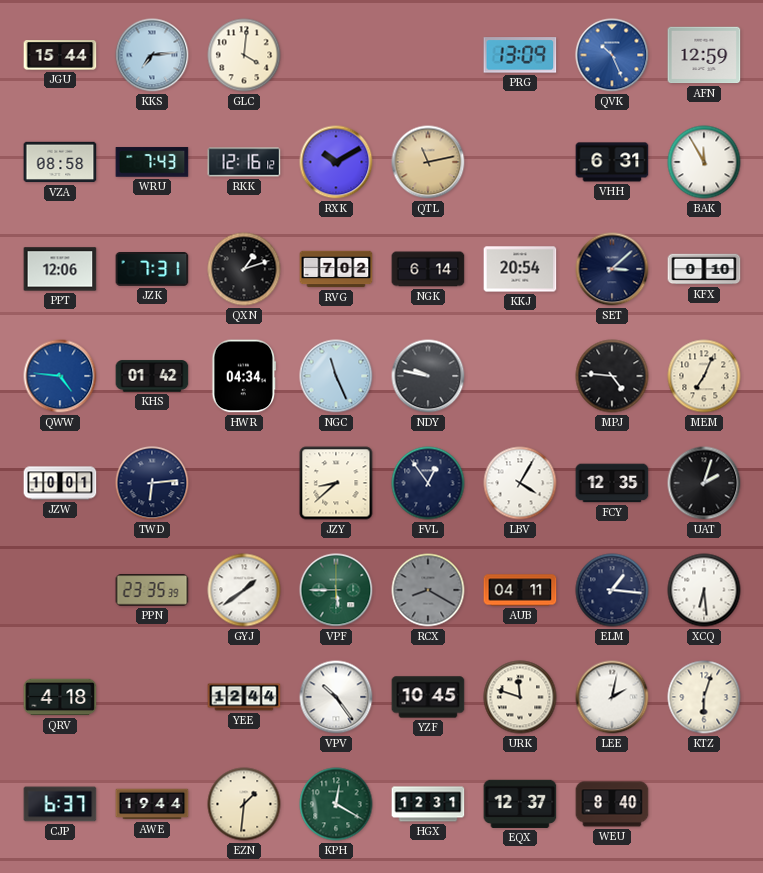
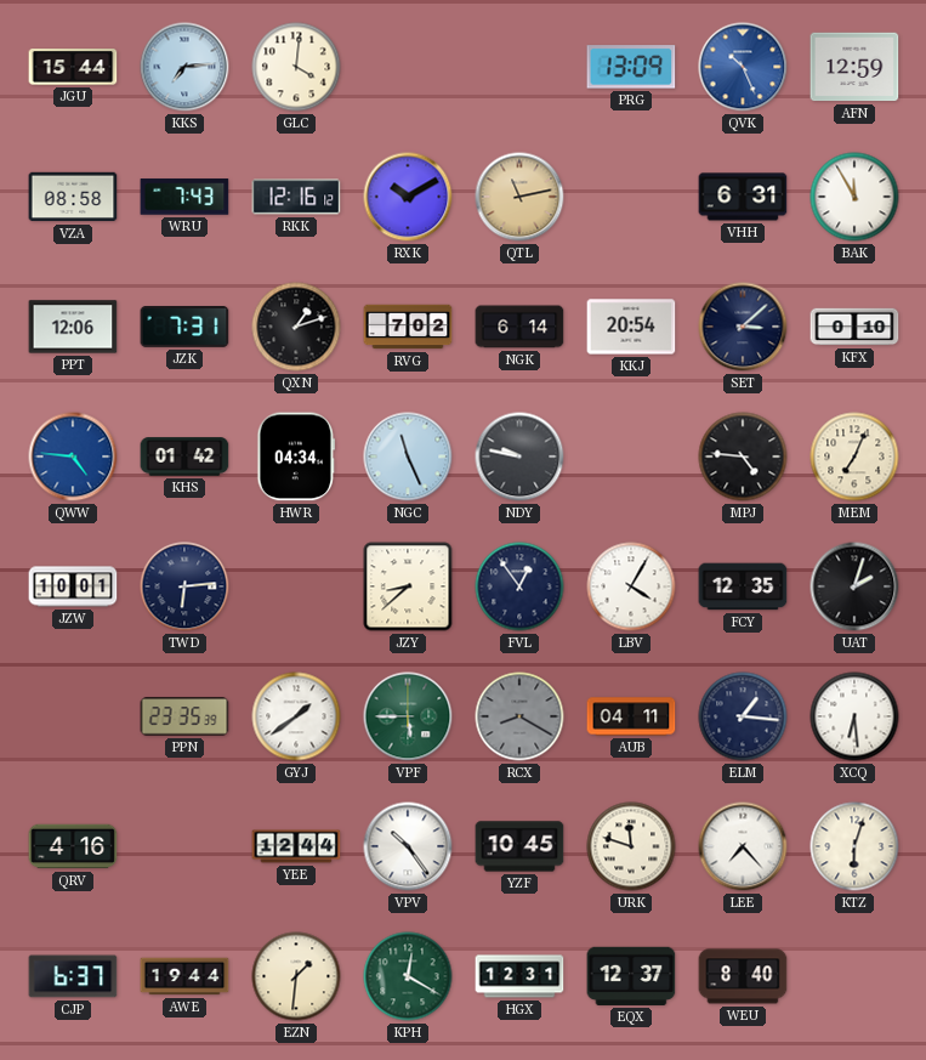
QRV: 4:18 -> 4:16
LEE: 2:02 -> 7:23
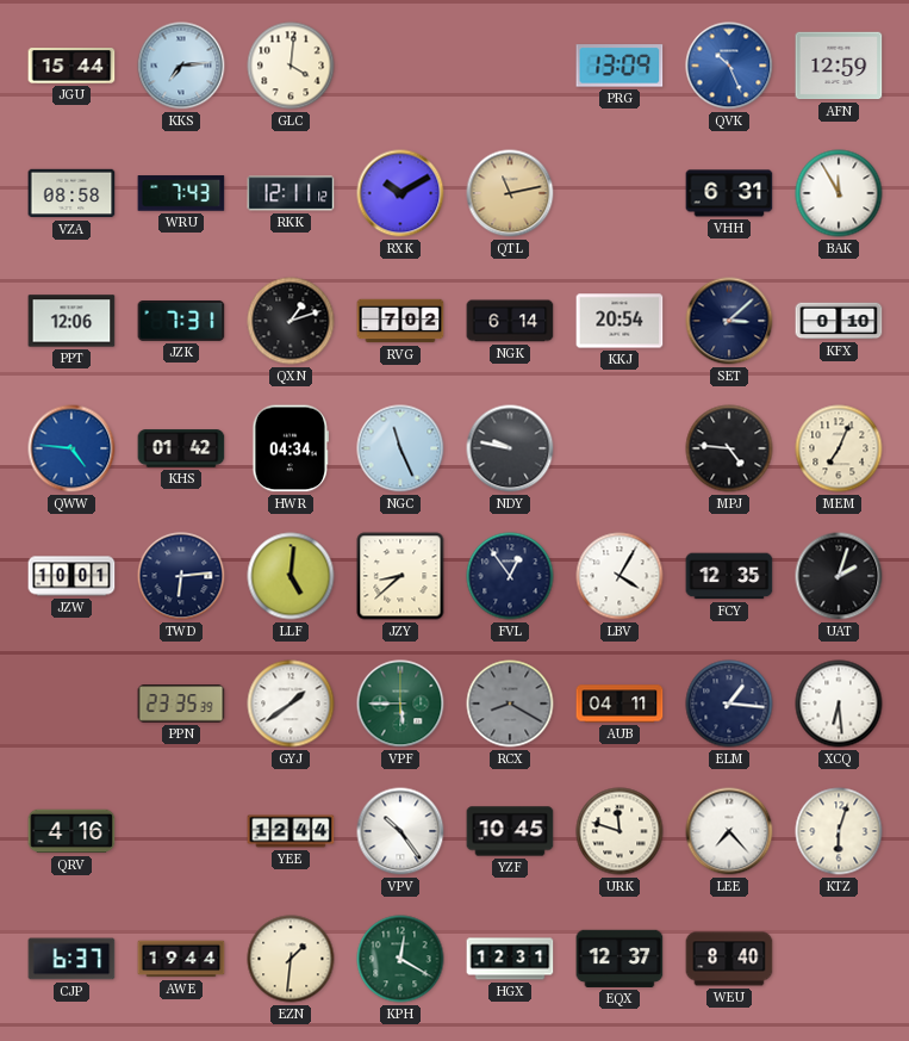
RKK: 12:16 -> 12:11
LLF: none -> 5:01
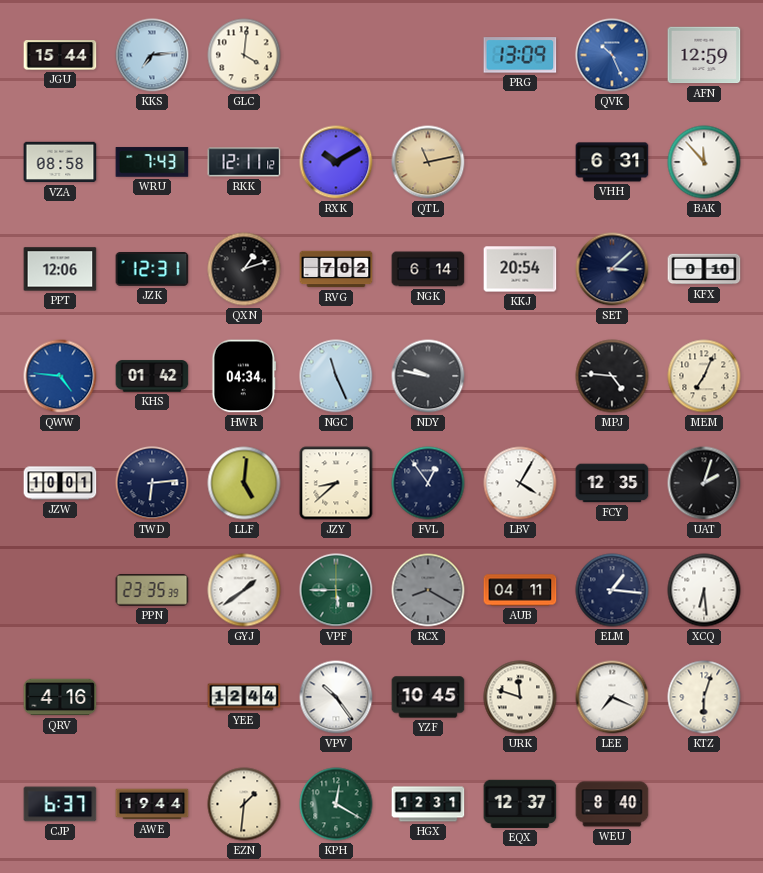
BAK: 11:55 -> 11:53
JZK: 7:31 -> 12:31
LEE: 7:23 -> 7:19
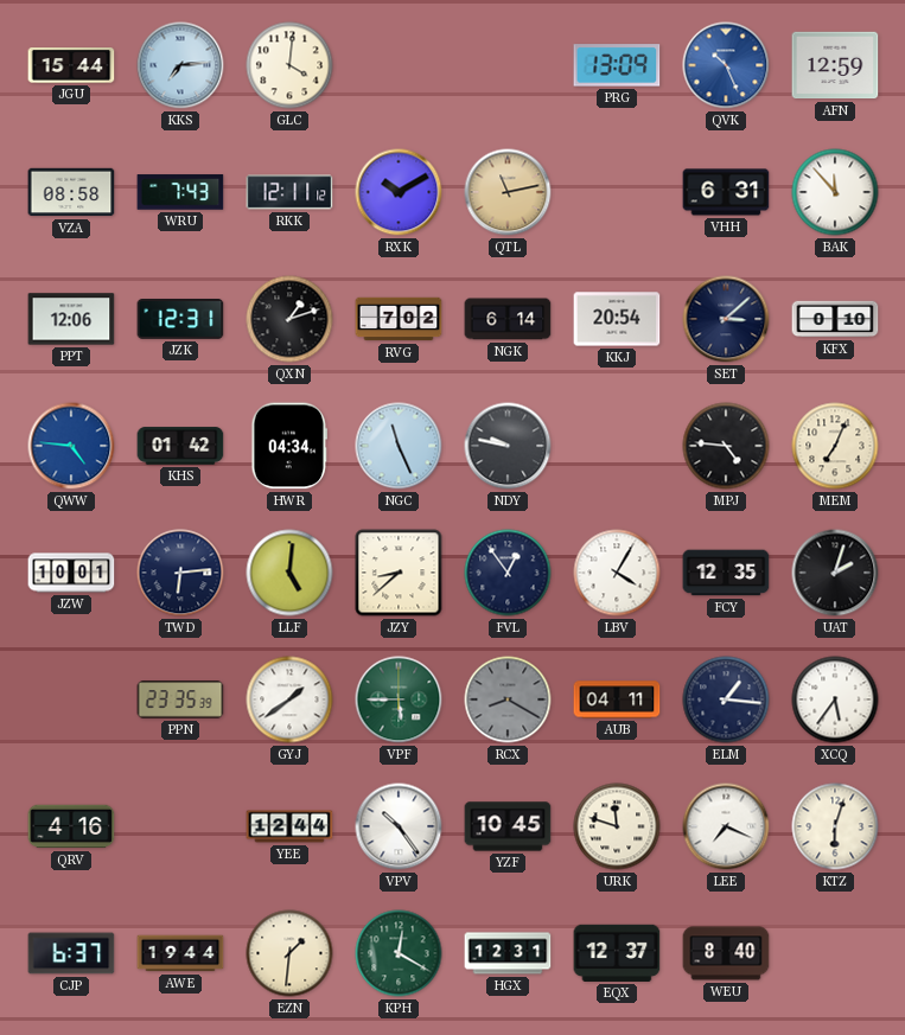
XCQ: 6:29 -> 5:36
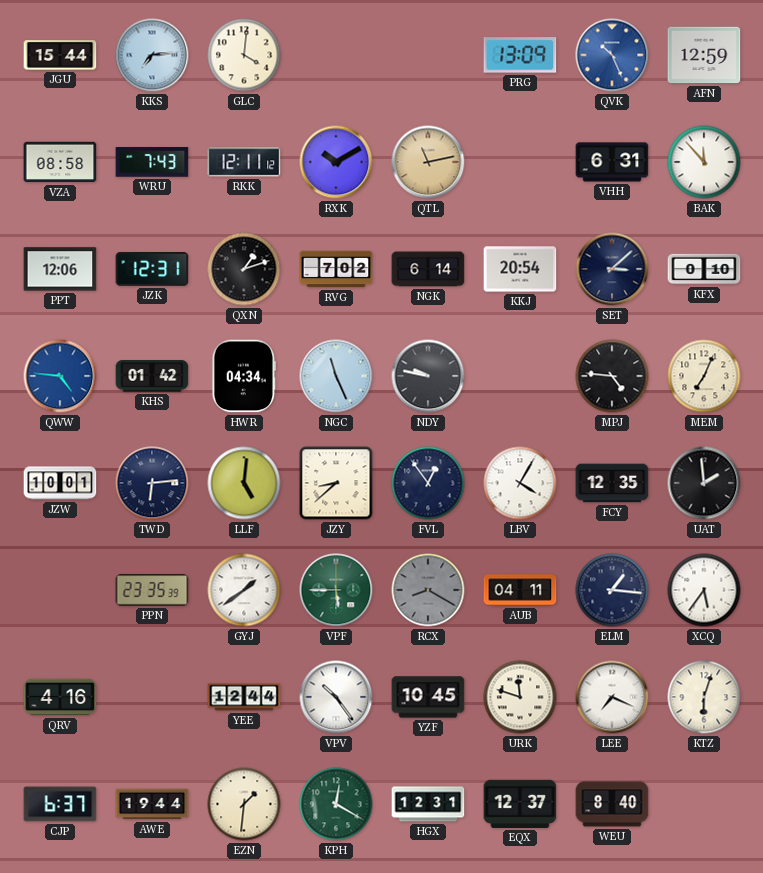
UAT: 2:03 -> 1:59
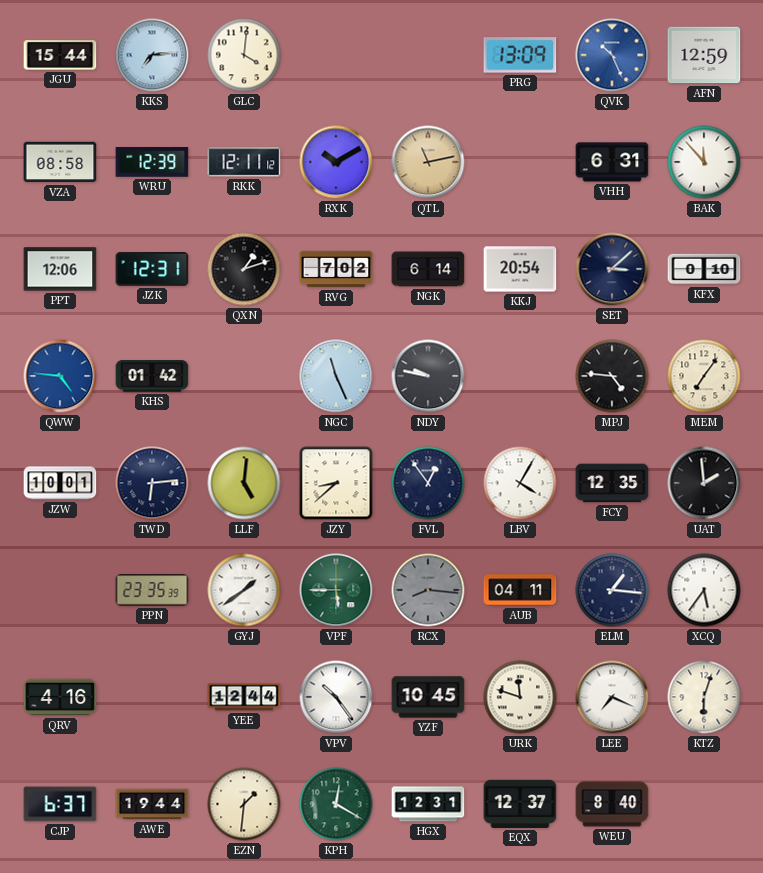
WRU: 7:43 -> 12:39
HWR: 04:34 -> none
MEM: 7:04 -> 7:06
RCX: 8:20 -> 8:16
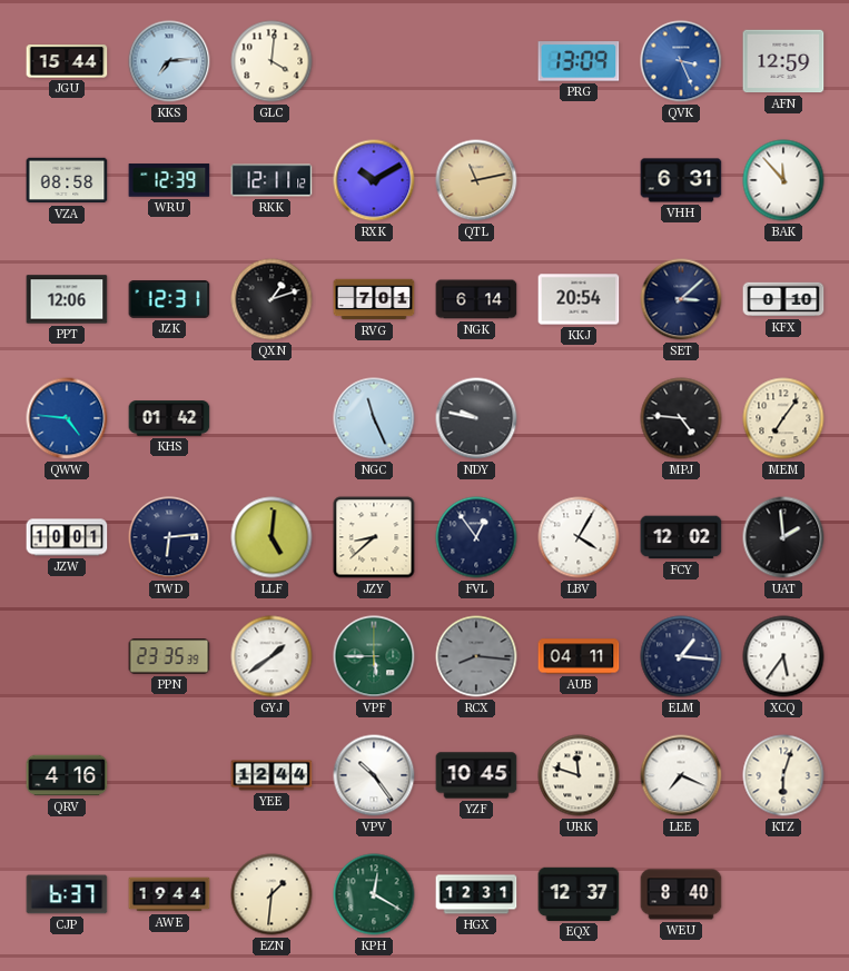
QVK: 10:26 -> 3:26
RVG: 7:02 -> 7:01
FCY: 12:35 -> 12:02
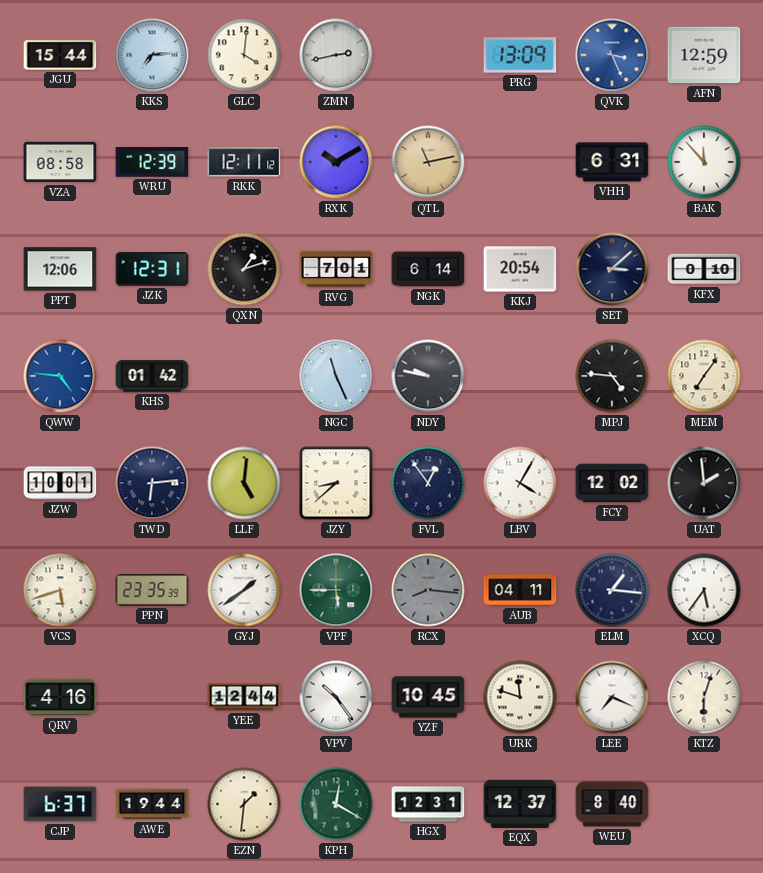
ZMN: none -> 2:43
VCS: none -> 5:42
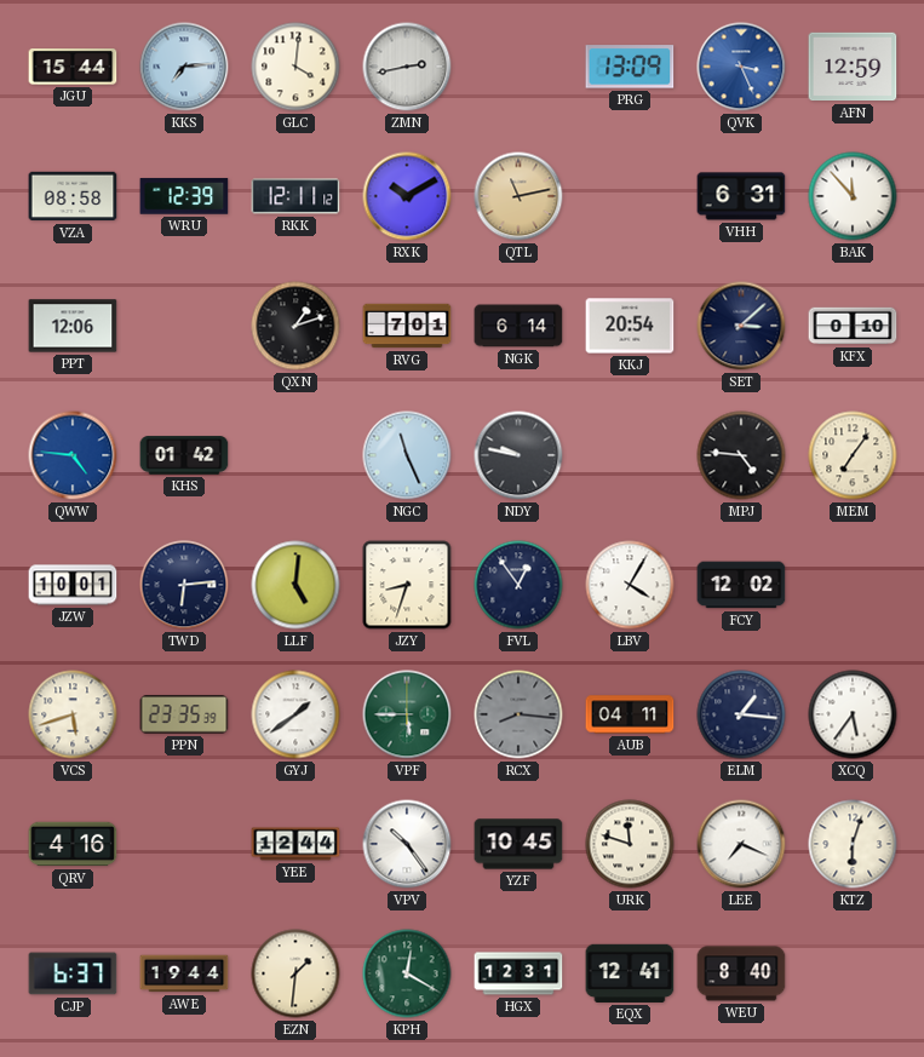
JZK: 12:31 -> none
JZY: 8:38 -> 8:33
UAT: 1:59 -> none
EQX: 12:37 -> 12:41
